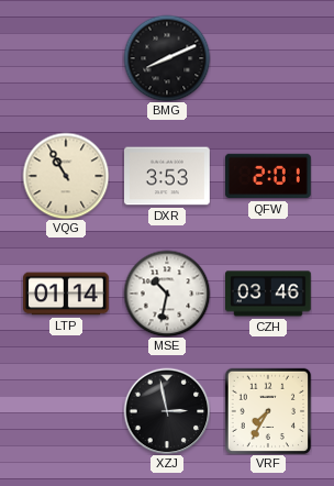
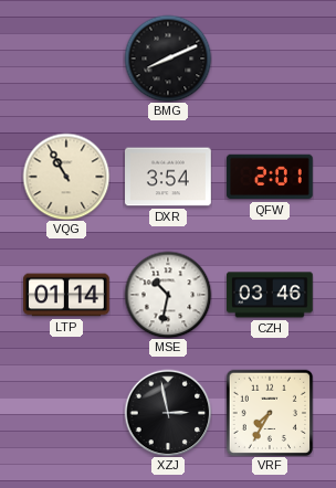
DXR: 3:53 -> 3:54
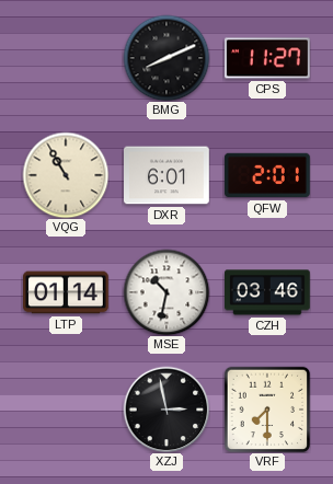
CPS: none -> 11:27
DXR: 3:54 -> 6:01
VRF: 7:35 -> 7:30
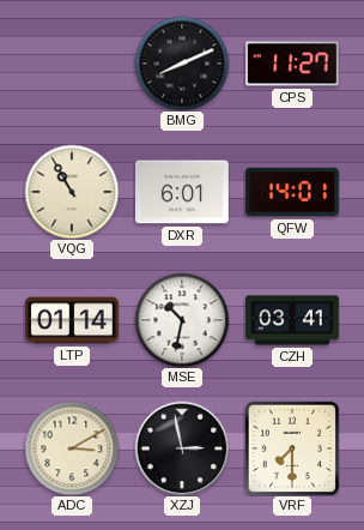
QFW: 2:01 -> 14:01
CZH: 03:46 -> 03:41
ADC: none -> 3:10
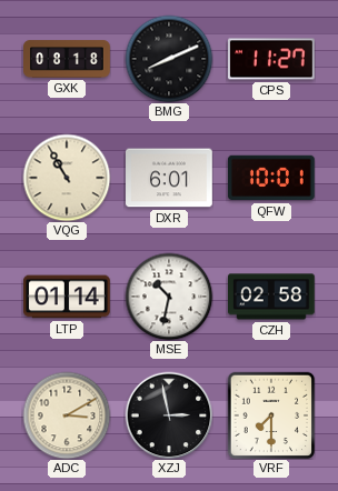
GXK: none -> 08:18
QFW: 14:01 -> 10:01
CZH: 03:41 -> 02:58
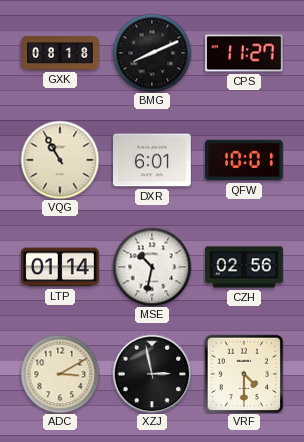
CZH: 02:58 -> 02:56
VRF: 7:30 -> 4:30
